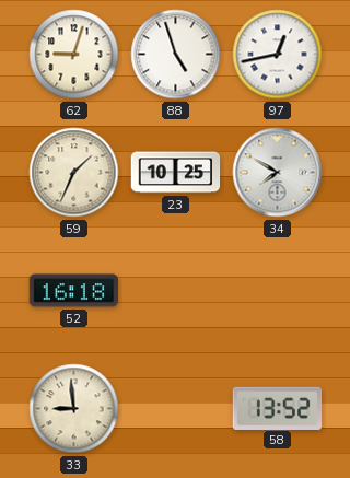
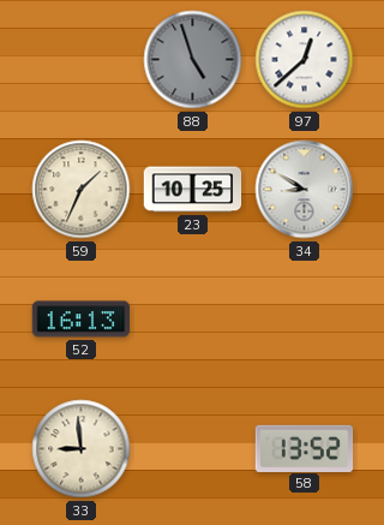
62: 9:03 -> none
88 dial: white -> grey
97: 12:43 -> 12:38
34: 7:50 -> 8:50
52: 16:18 -> 16:13
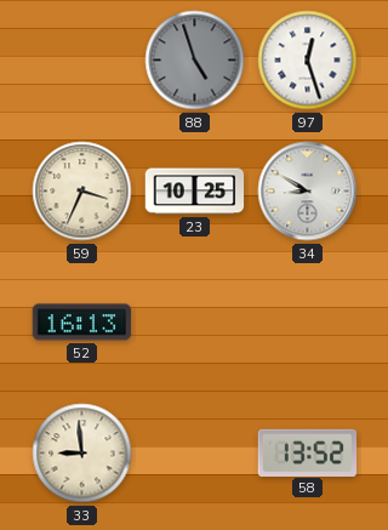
97: 12:38 -> 12:27
59: 1:34 -> 3:34
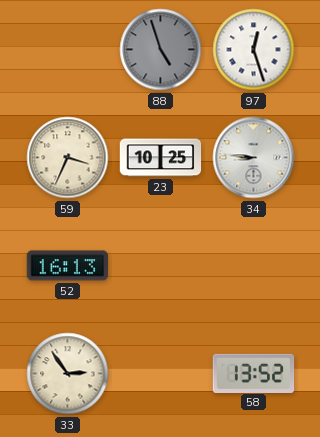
34: 8:50 -> 8:46
33: 8:59 -> 2:54
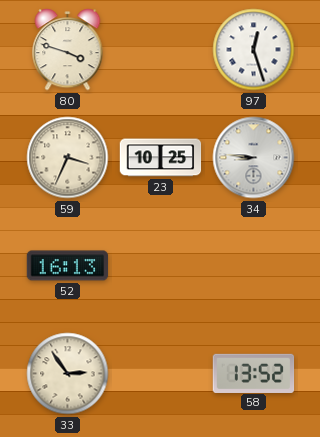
80: none -> 3:48
88: 4:57 -> none
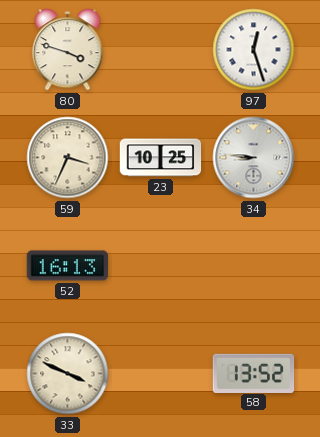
33: 2:54 -> 3:49
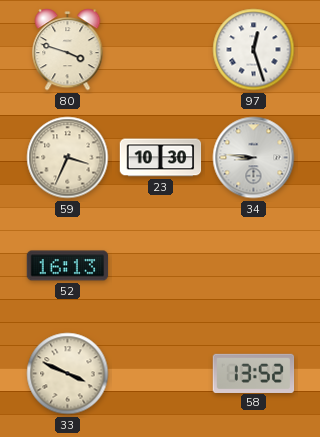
23: 10:25 -> 10:30
